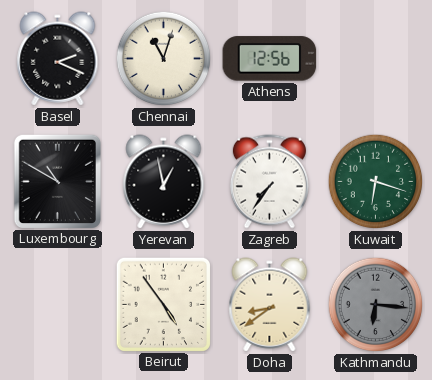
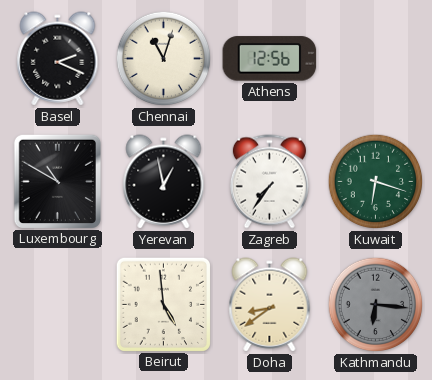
Beirut: 4:54 -> 4:59
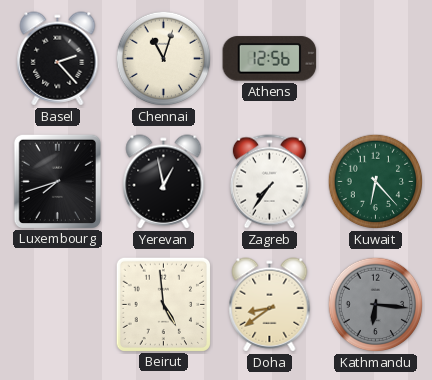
Basel: 2:19 -> 2:23
Luxembourg: 10:50 -> 7:42
Kuwait: 6:18 -> 6:23
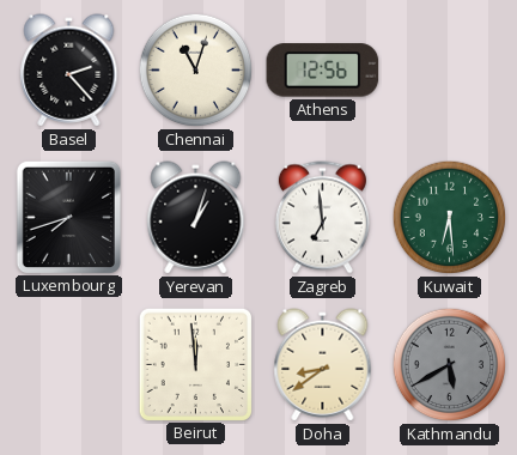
Yerevan: 12:58 -> 1:03
Zagreb: 7:36 -> 6:59
Kuwait: 6:23 -> 6:29
Beirut: 4:59 -> 11:59
Kathmandu: 6:16 -> 5:40
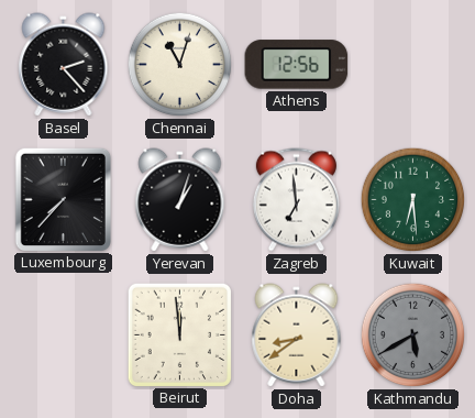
Luxembourg: 7:42 -> 7:37
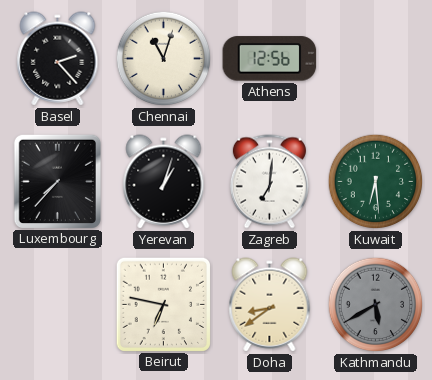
Zagreb: 6:59 -> 7:01
Beirut: 11:59 -> 6:47
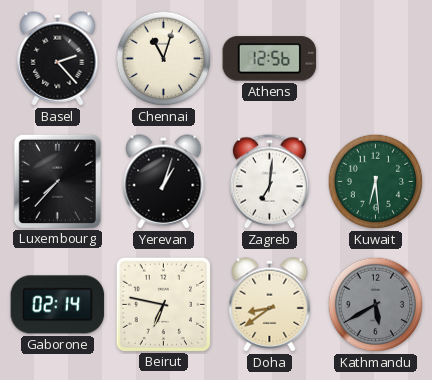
Gaborone: none -> 02:14
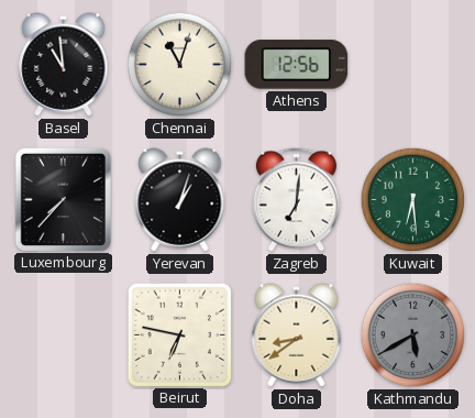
Basel: 2:23 -> 10:59
Gaborone: 02:14 -> none
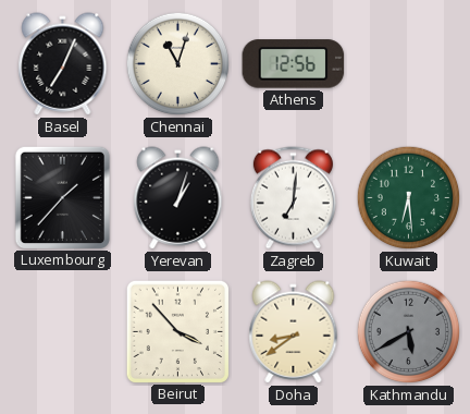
Basel: 10:59 -> 7:04
Luxembourg: 7:37 -> 1:37
Beirut: 6:47 -> 3:53
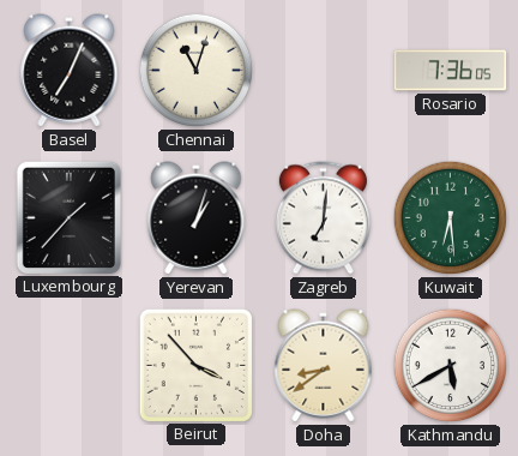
Athens: 12:56 -> none
Rosario: none -> 7:36
Kathmandu dial: grey -> white
